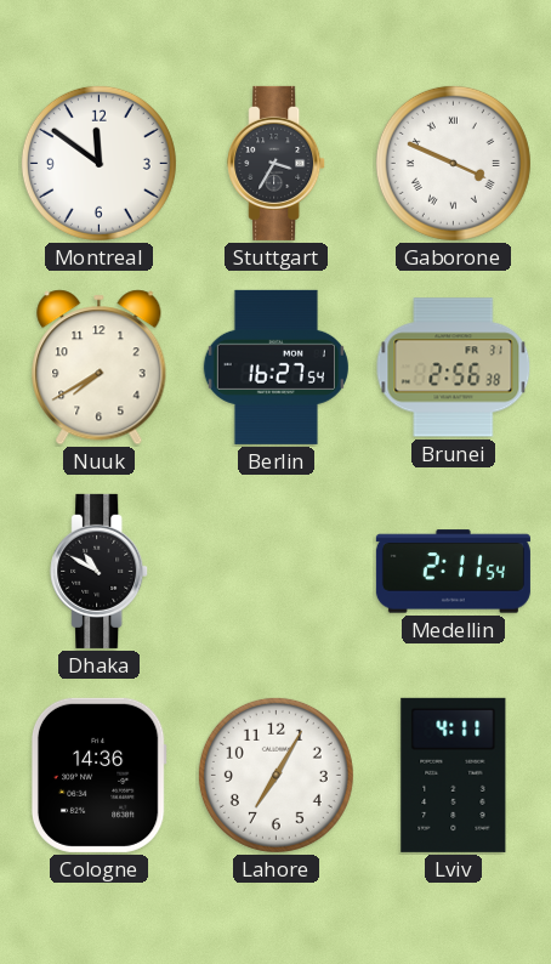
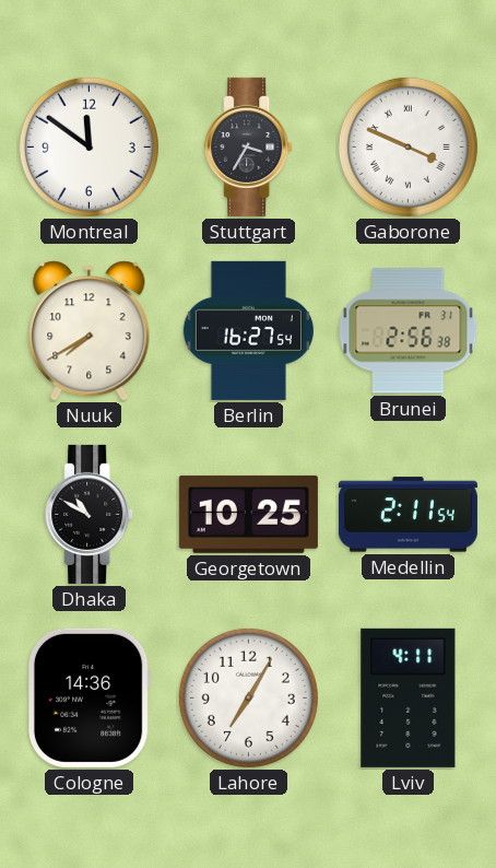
Georgetown: none -> 10:25
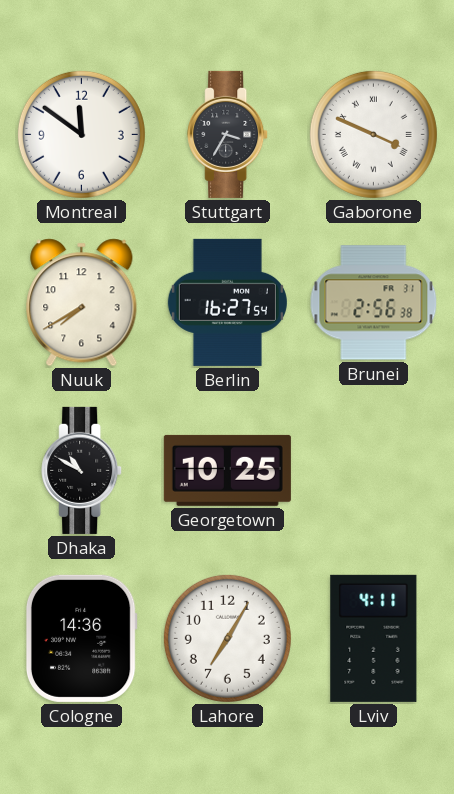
Medellin: 2:11 -> none
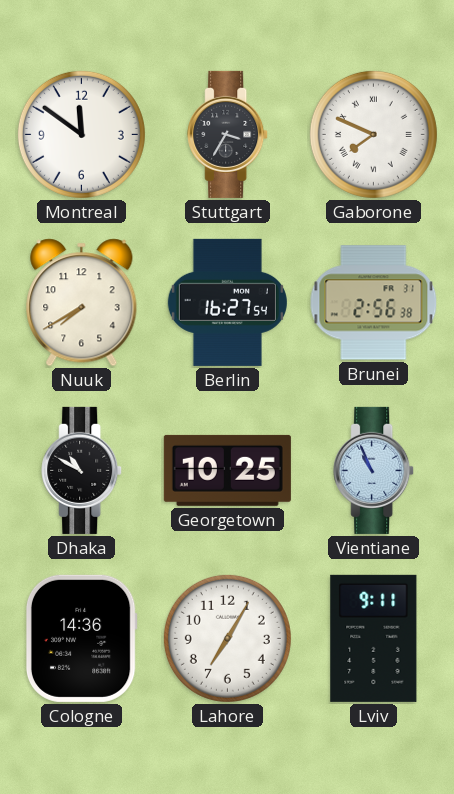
Gaborone: 3:49 -> 7:49
Vientiane: none -> 10:56
Lviv: 4:11 -> 9:11
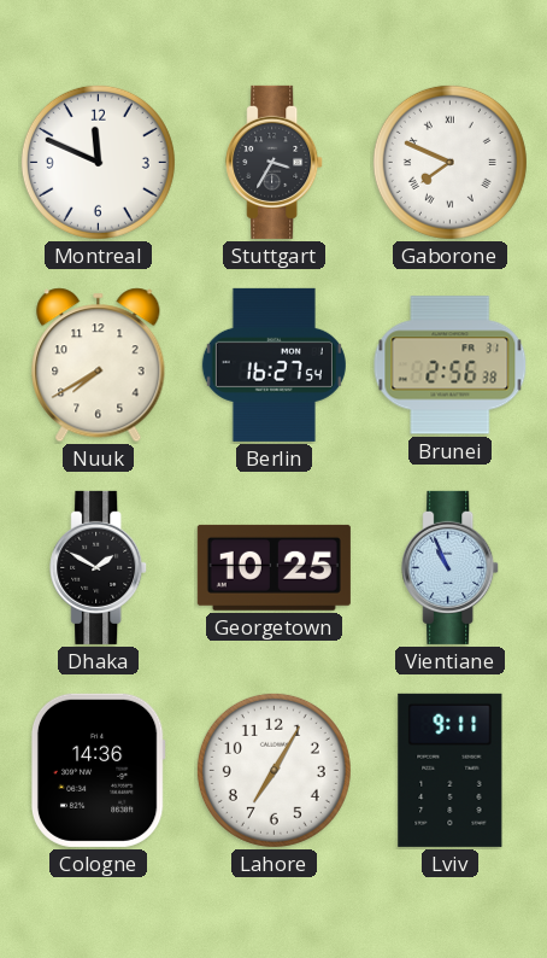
Montreal: 11:51 -> 11:49
Dhaka: 10:50 -> 1:50
